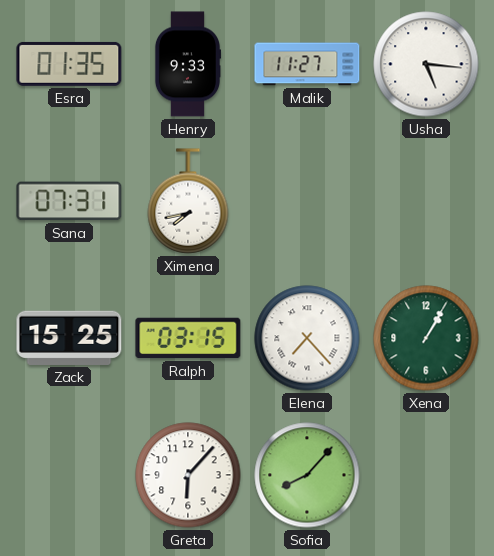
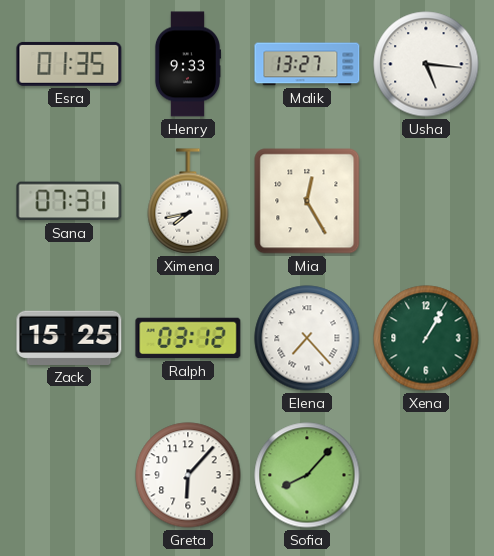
Malik: 11:27 -> 13:27
Mia: none -> 12:25
Ralph: 03:15 -> 03:12
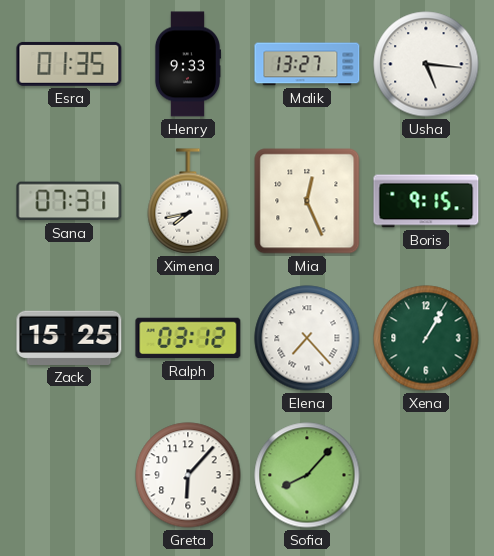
Mia: 12:25 -> 12:26
Boris: none -> 9:15
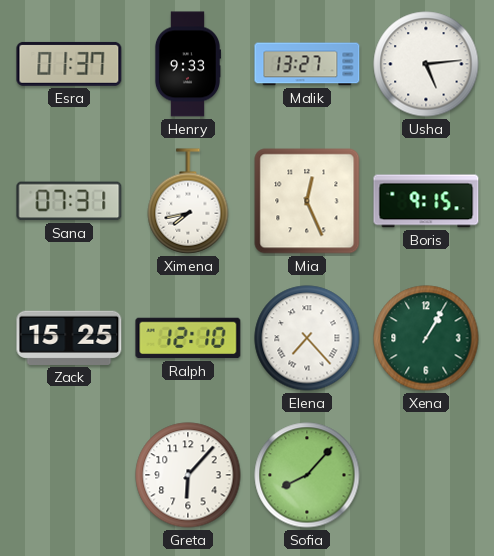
Esra: 01:35 -> 01:37
Usha: 5:16 -> 5:14
Ralph: 03:12 -> 12:10
